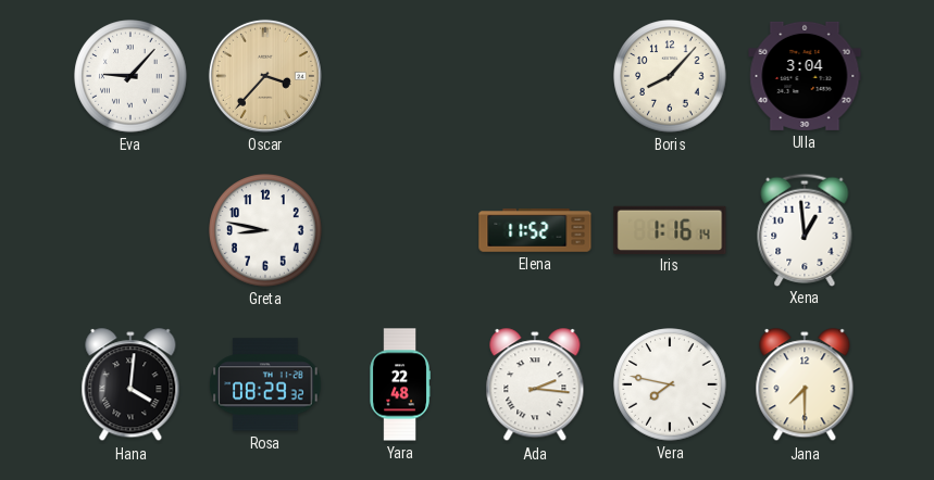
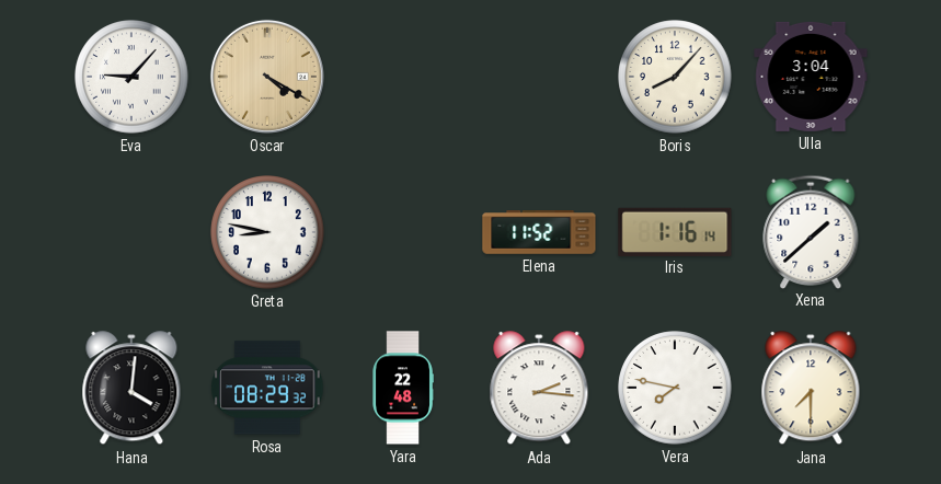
Oscar: 3:37 -> 4:20
Xena: 12:59 -> 1:38
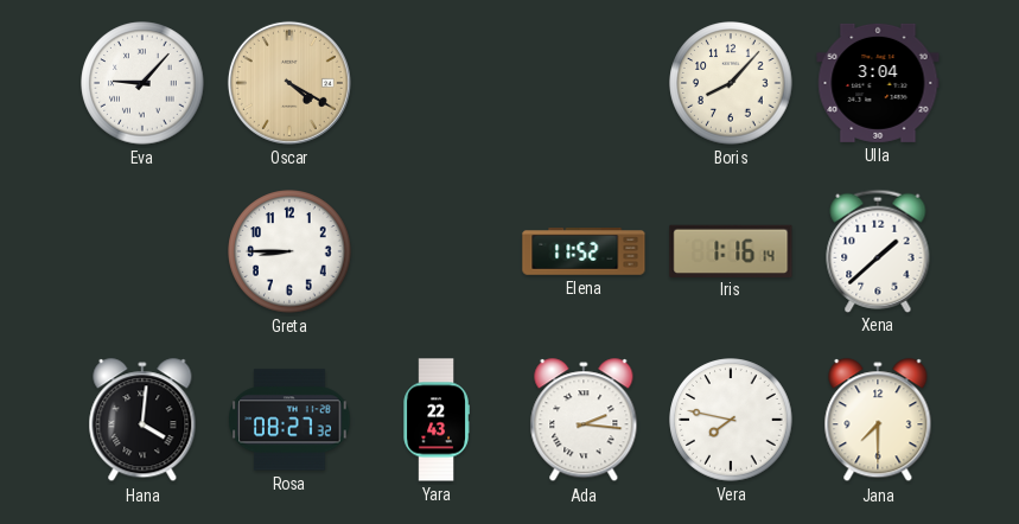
Greta: 8:47 -> 8:45
Rosa: 08:29 -> 08:27
Yara: 22:48 -> 22:43
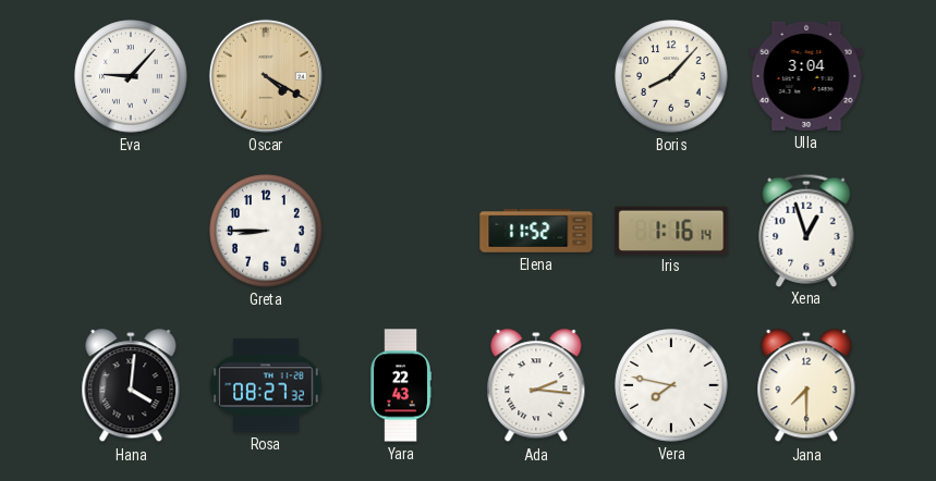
Xena: 1:38 -> 12:57
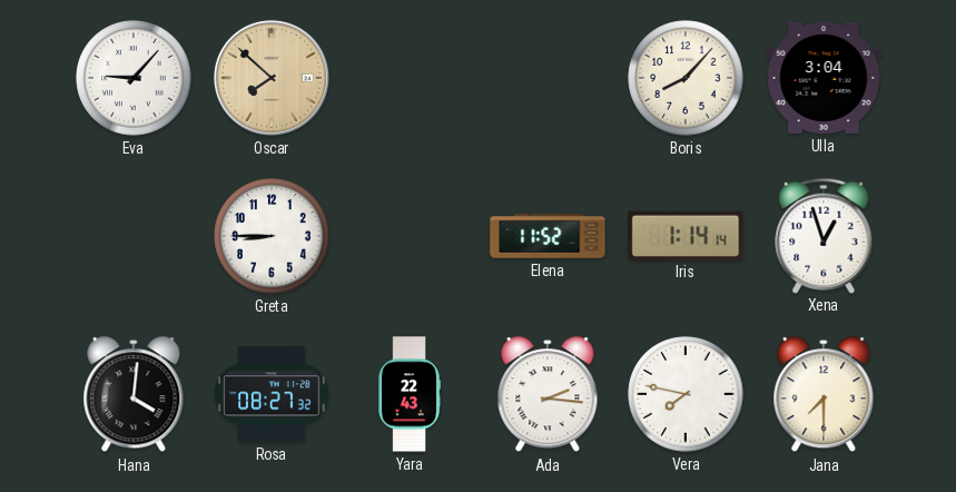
Oscar: 4:20 -> 7:52
Iris: 1:16 -> 1:14
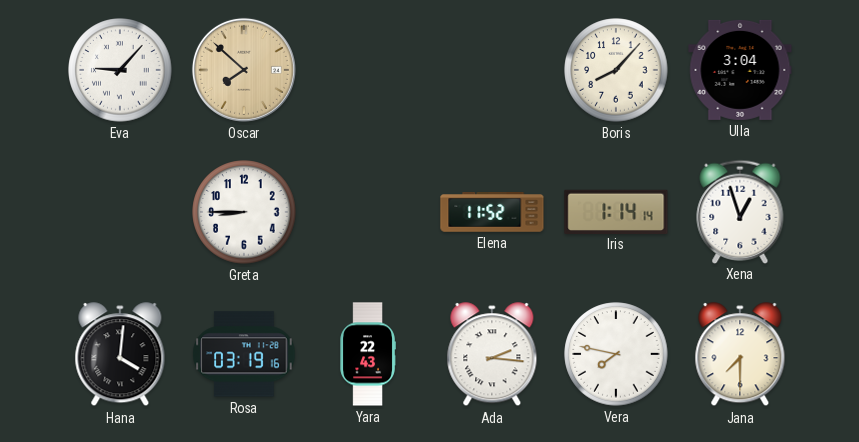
Rosa: 08:27 -> 03:19
